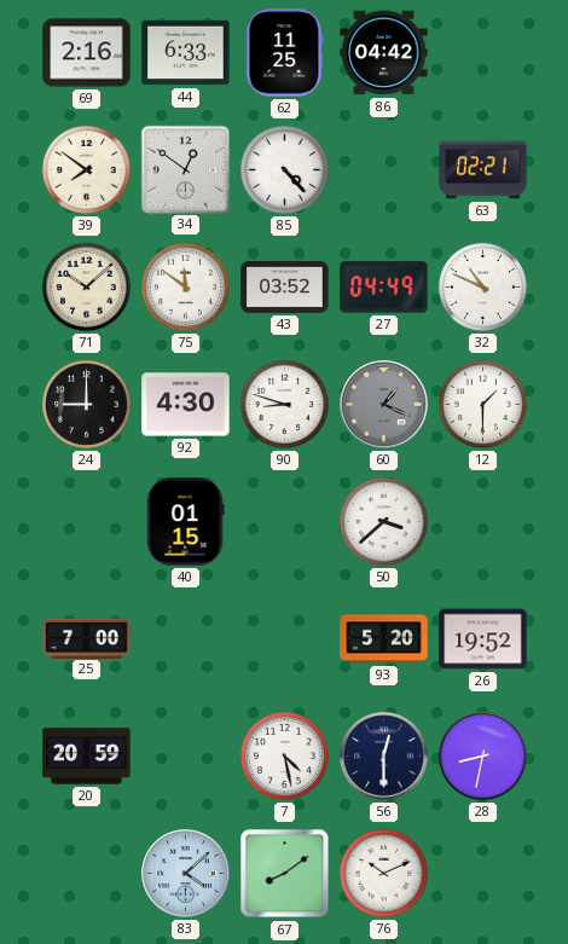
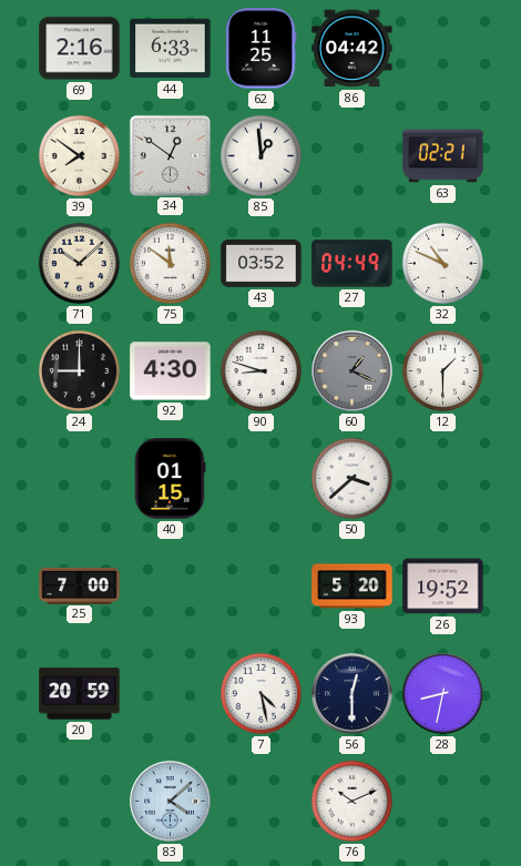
85: 4:23 -> 12:59
67: 8:09 -> none
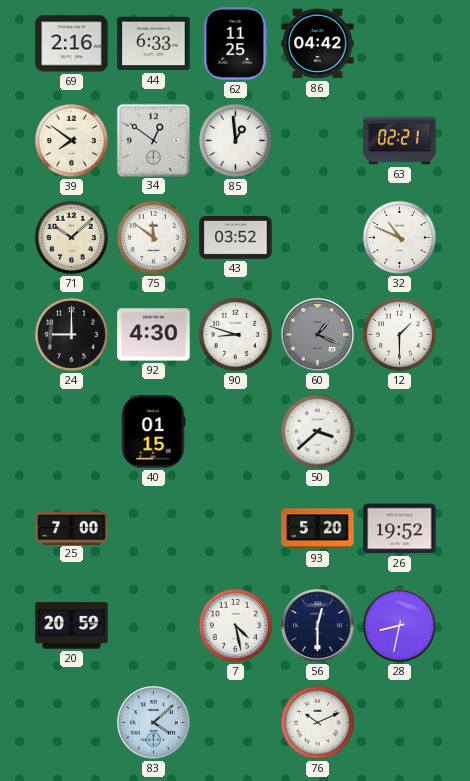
27: 04:49 -> none
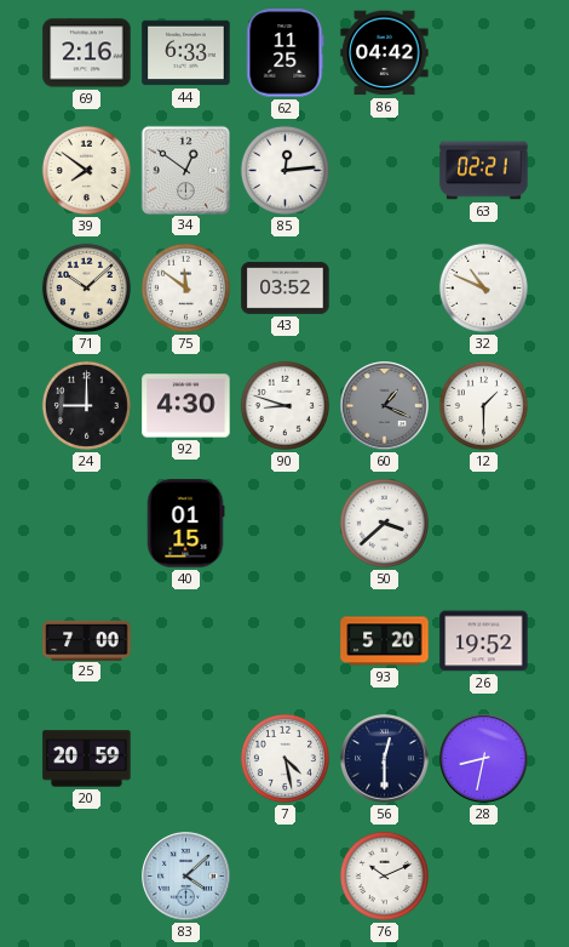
85: 12:59 -> 12:14
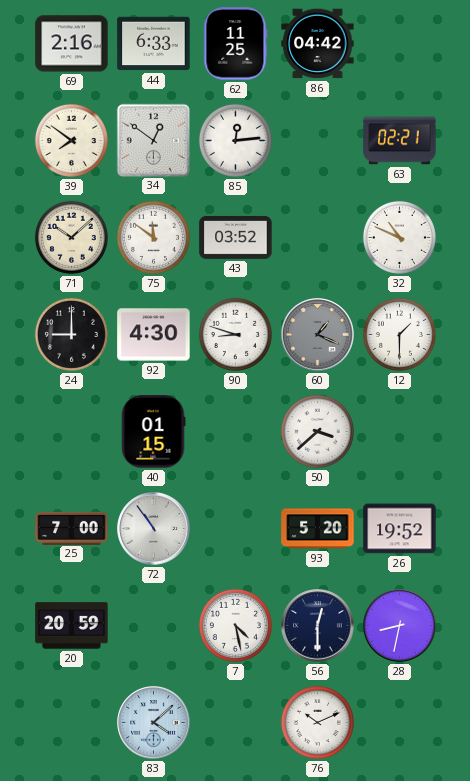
72: none -> 10:54
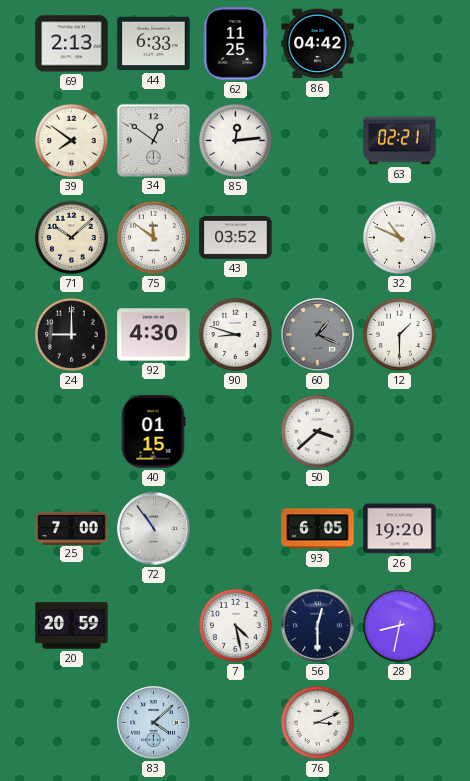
69: 2:16 -> 2:13
93: 5:20 -> 6:05
26: 19:52 -> 19:20
76: 10:11 -> 3:11
